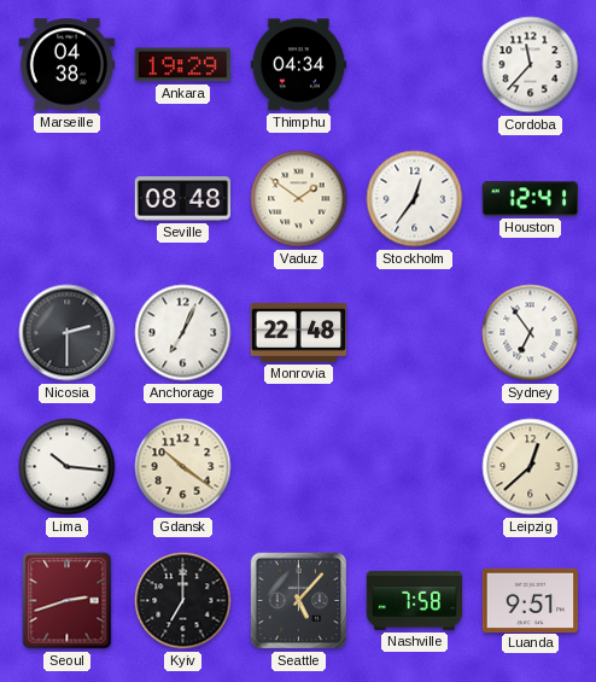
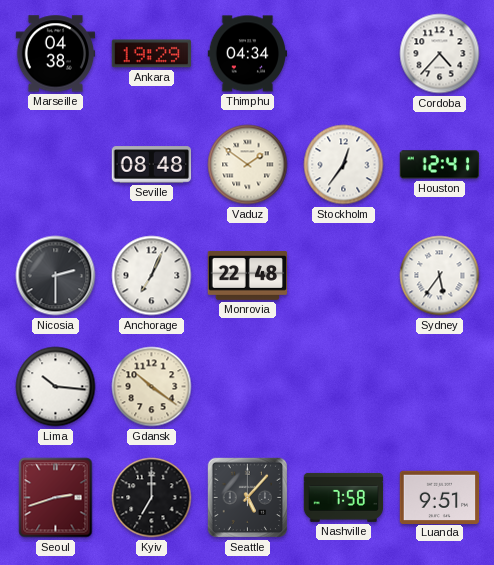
Cordoba: 11:37 -> 4:37
Sydney: 6:54 -> 5:36
Leipzig: 12:38 -> none
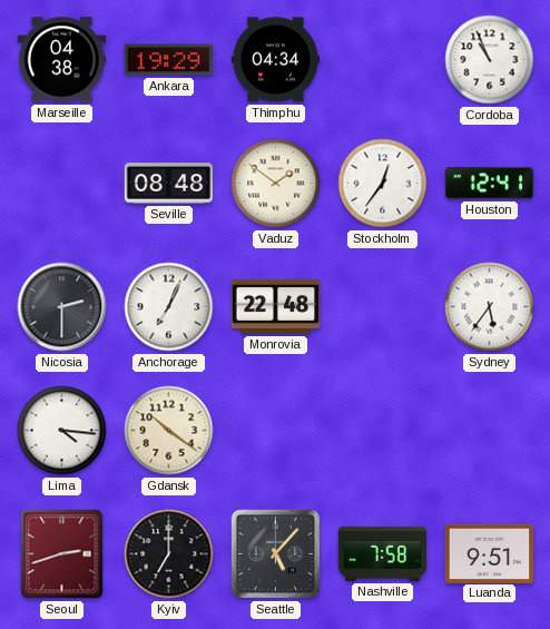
Cordoba: 4:37 -> 10:56
Lima: 10:16 -> 4:16
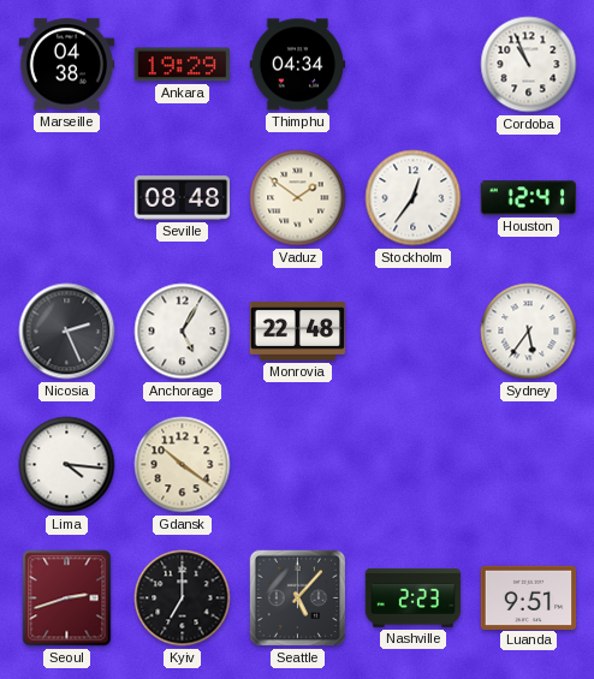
Nicosia: 2:30 -> 2:26
Anchorage: 7:04 -> 5:05
Nashville: 7:58 -> 2:23
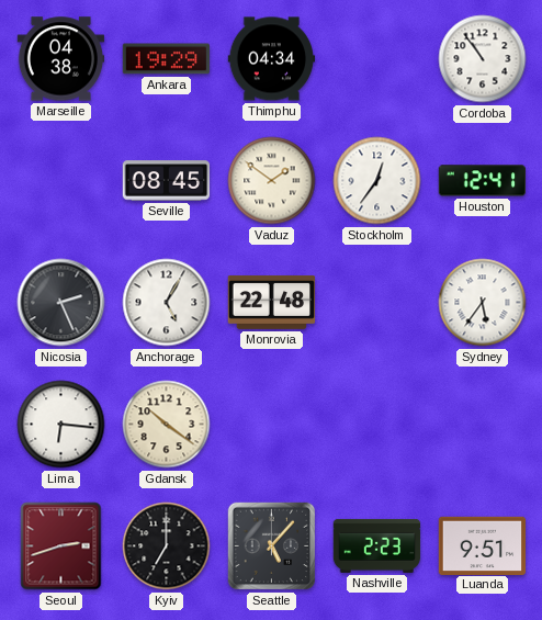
Cordoba: 10:56 -> 10:54
Seville: 08:48 -> 08:45
Lima: 4:16 -> 6:16
